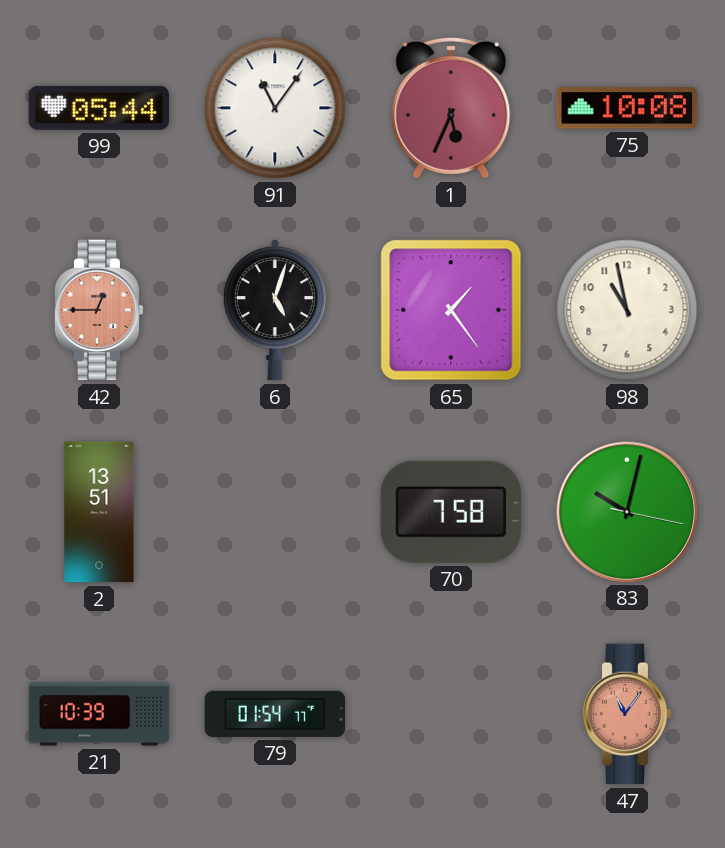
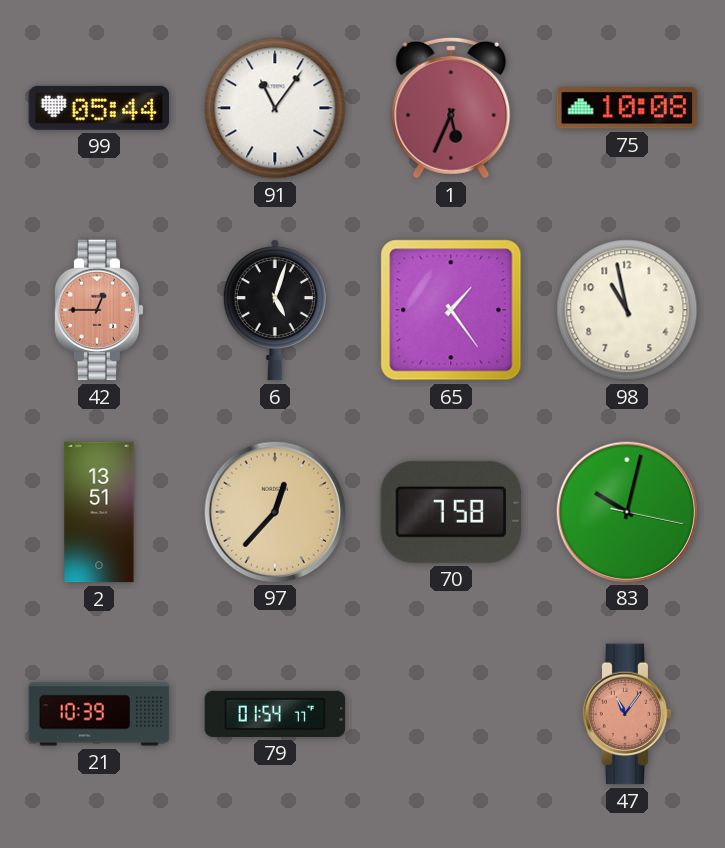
97: none -> 12:37
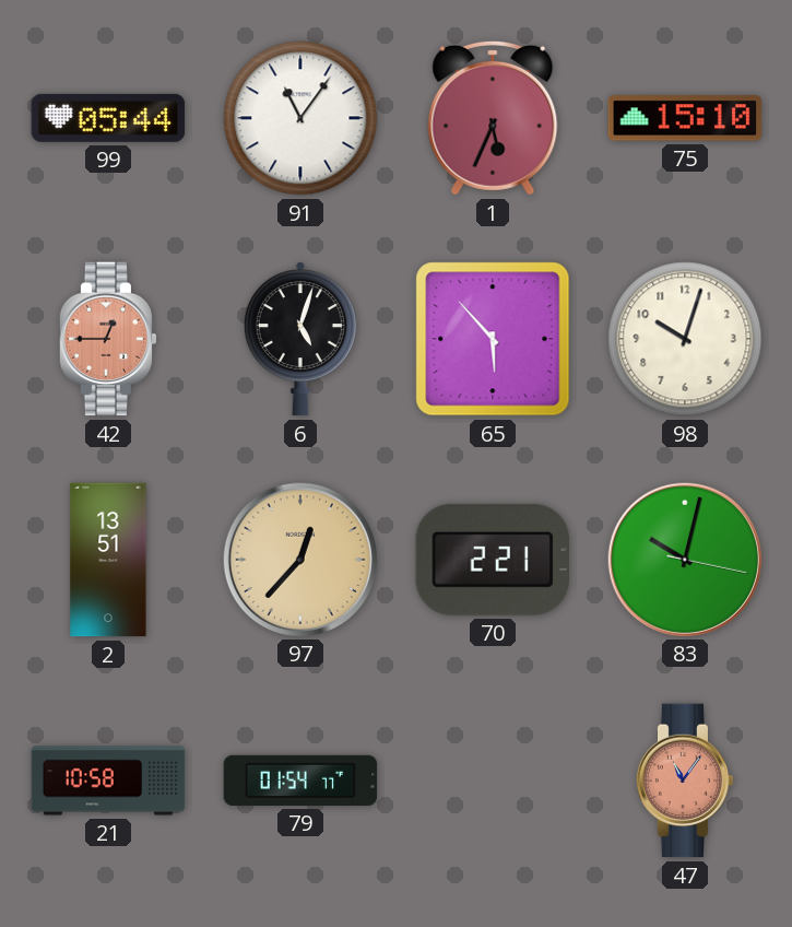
75: 10:08 -> 15:10
65: 1:24 -> 5:53
98: 10:58 -> 10:03
70: 7:58 -> 2:21
21: 10:39 -> 10:58
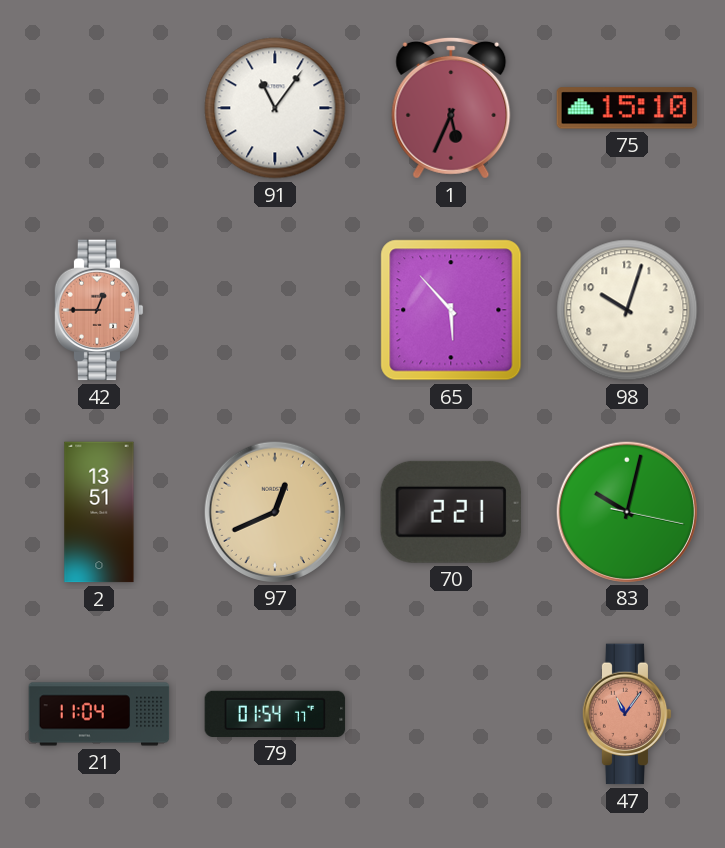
99: 05:44 -> none
6: 5:03 -> none
97: 12:37 -> 12:41
21: 10:58 -> 11:04
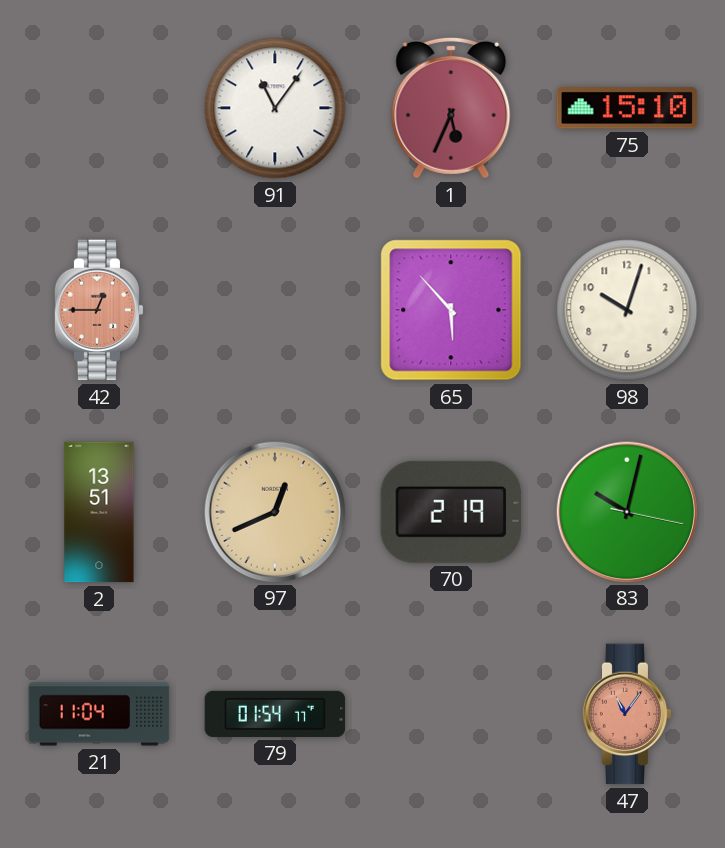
70: 2:21 -> 2:19
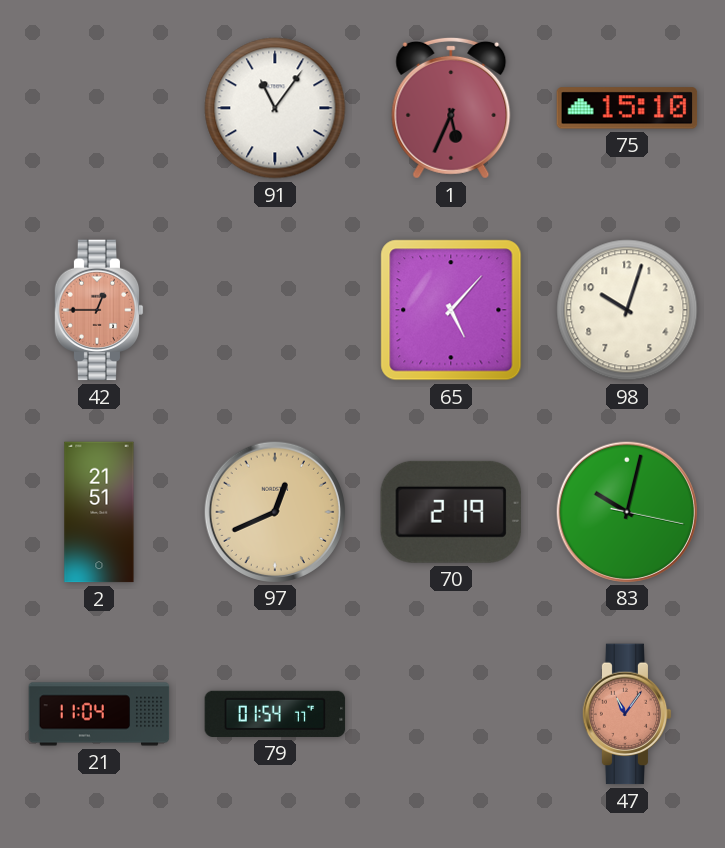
65: 5:53 -> 5:07
2: 13:51 -> 21:51
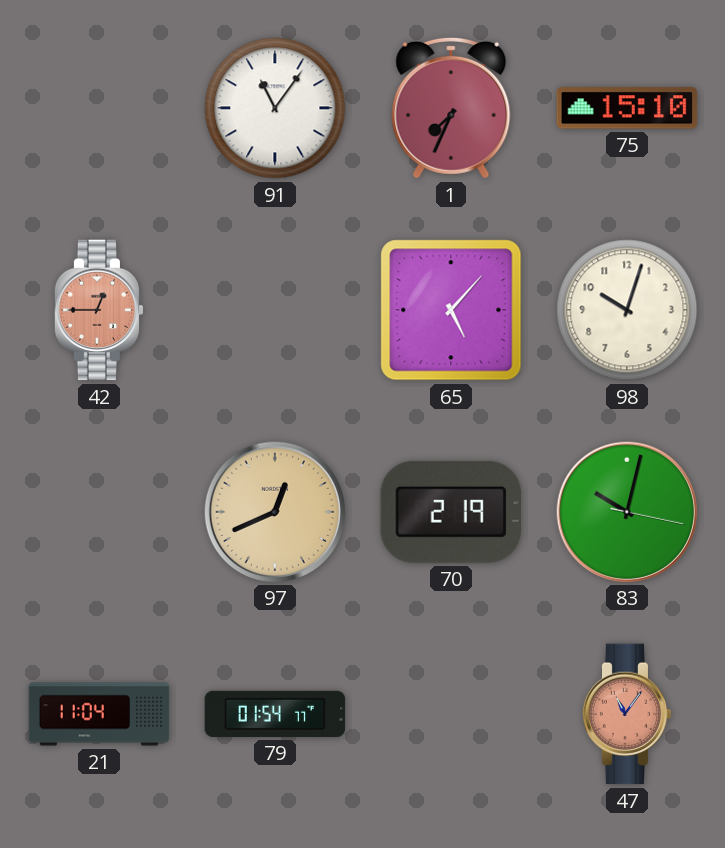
1: 5:34 -> 7:34
2: 21:51 -> none
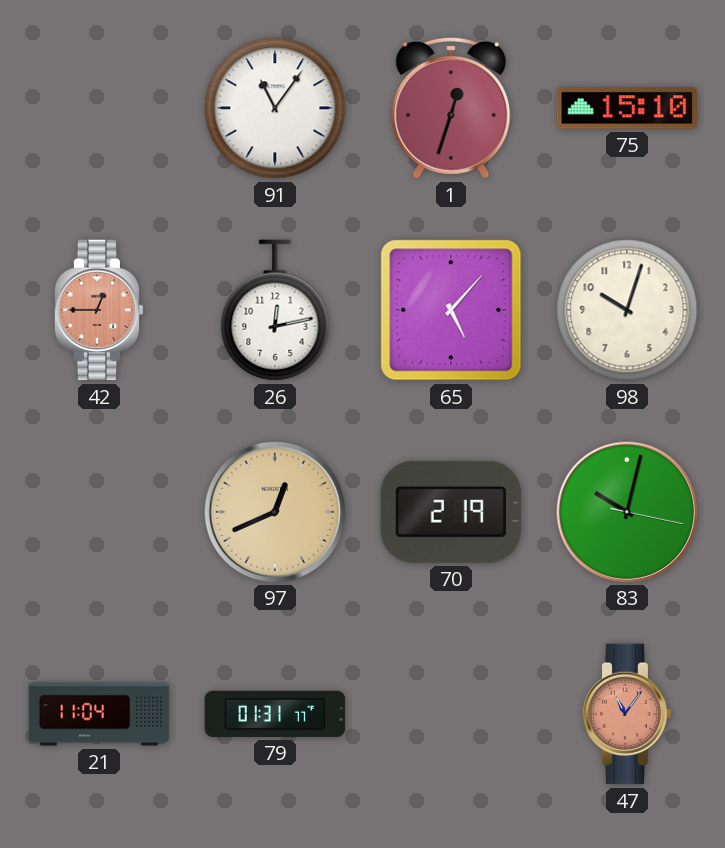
1: 7:34 -> 12:33
26: none -> 12:13
79: 01:54 -> 01:31
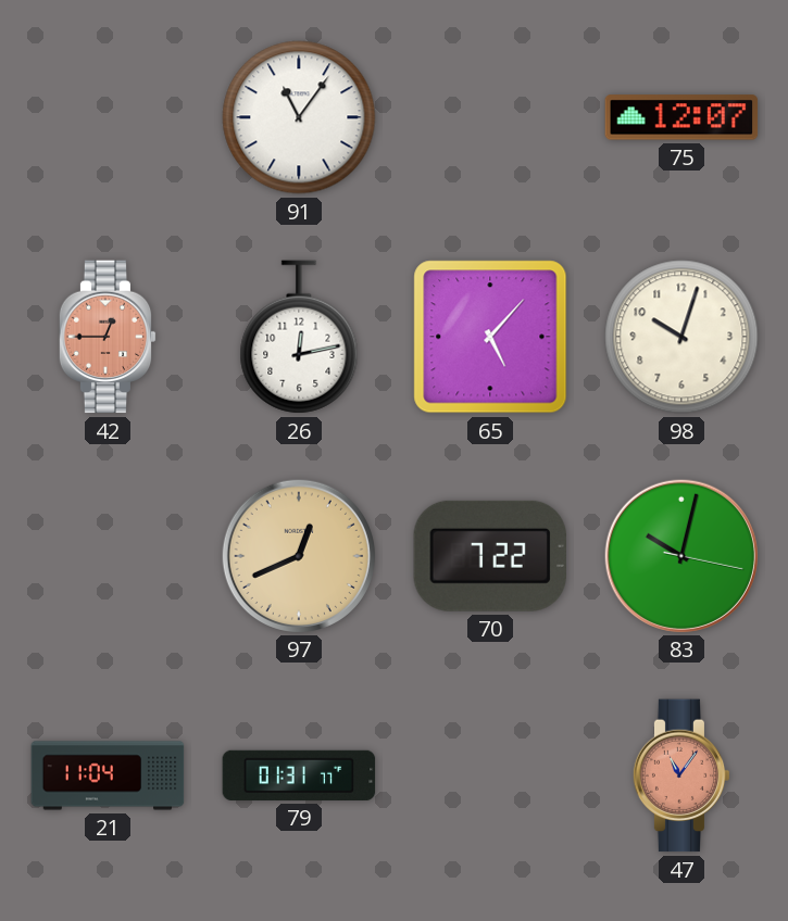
1: 12:33 -> none
75: 15:10 -> 12:07
70: 2:19 -> 7:22
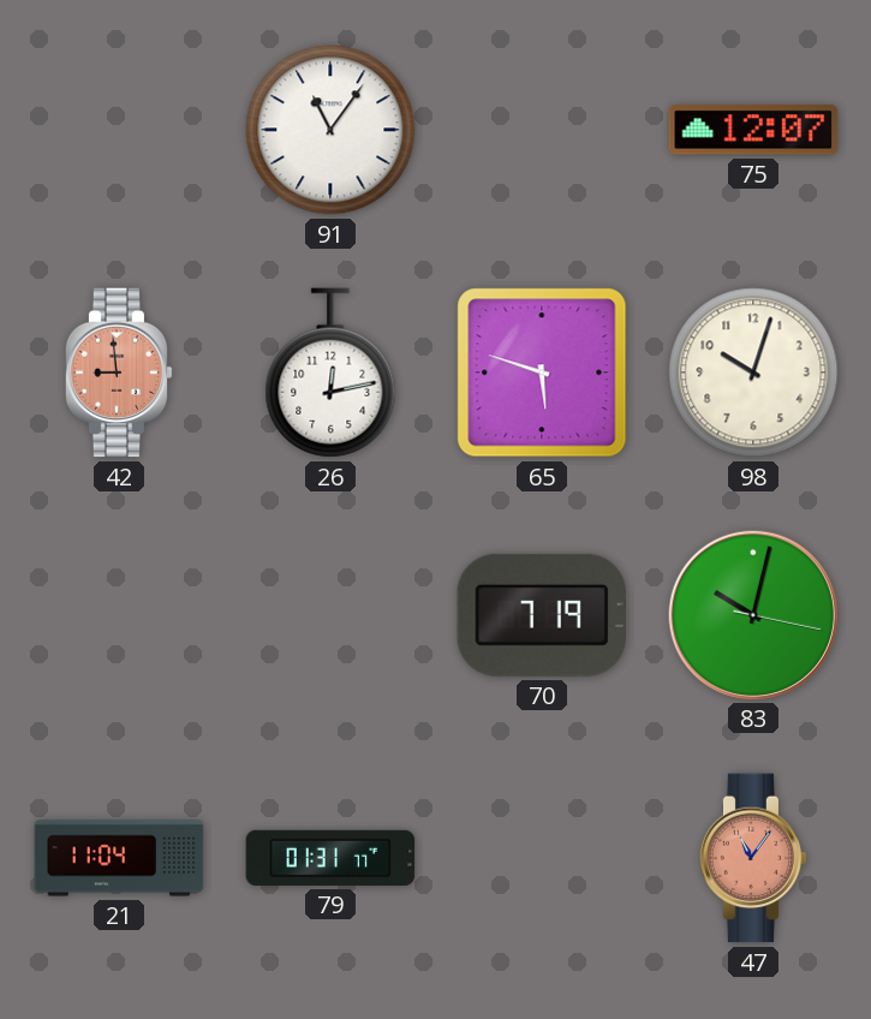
42: 12:45 -> 8:59
65: 5:07 -> 5:48
97: 12:41 -> none
70: 7:22 -> 7:19
